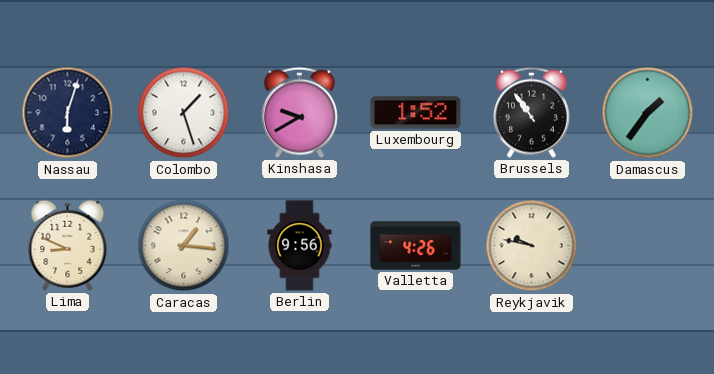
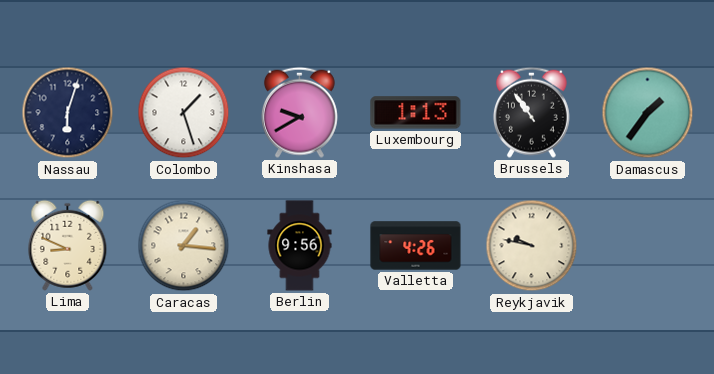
Luxembourg: 1:52 -> 1:13
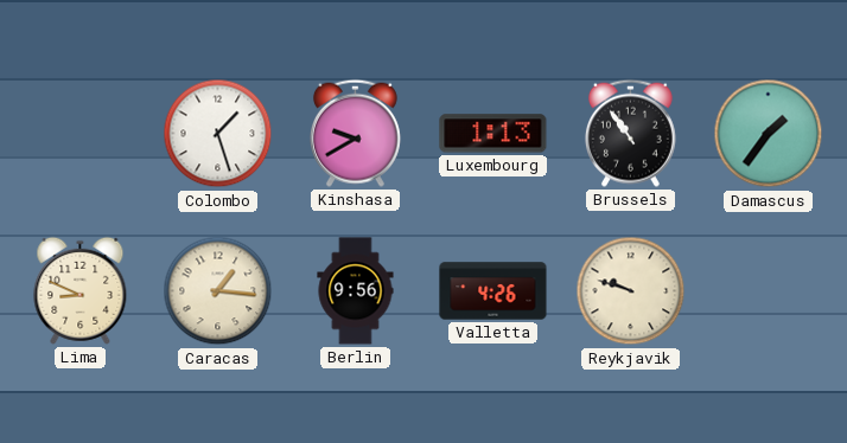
Nassau: 6:03 -> none
Reykjavik: 9:47 -> 9:48
